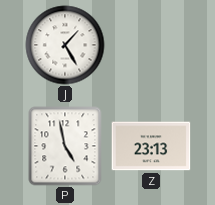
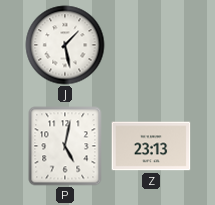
J: 1:25 -> 1:28
P: 4:58 -> 5:02
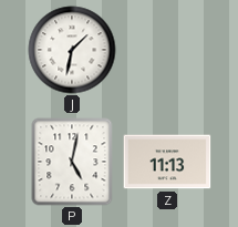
J: 1:28 -> 1:32
Z: 23:13 -> 11:13
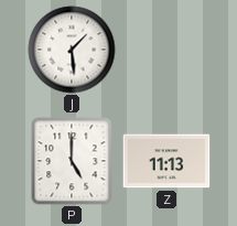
J: 1:32 -> 1:29
P: 5:02 -> 5:00
